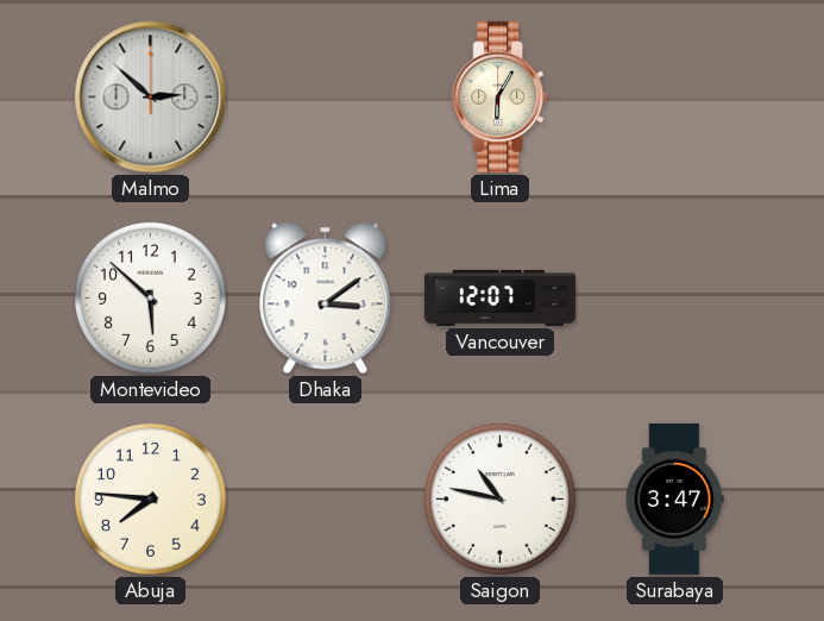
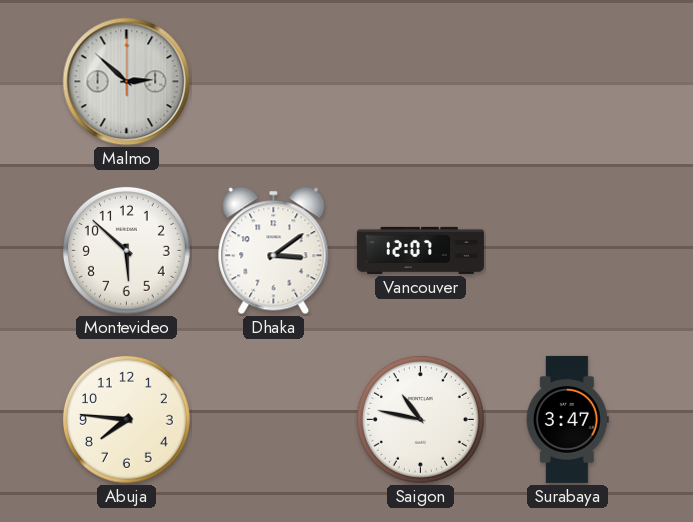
Lima: 6:05 -> none
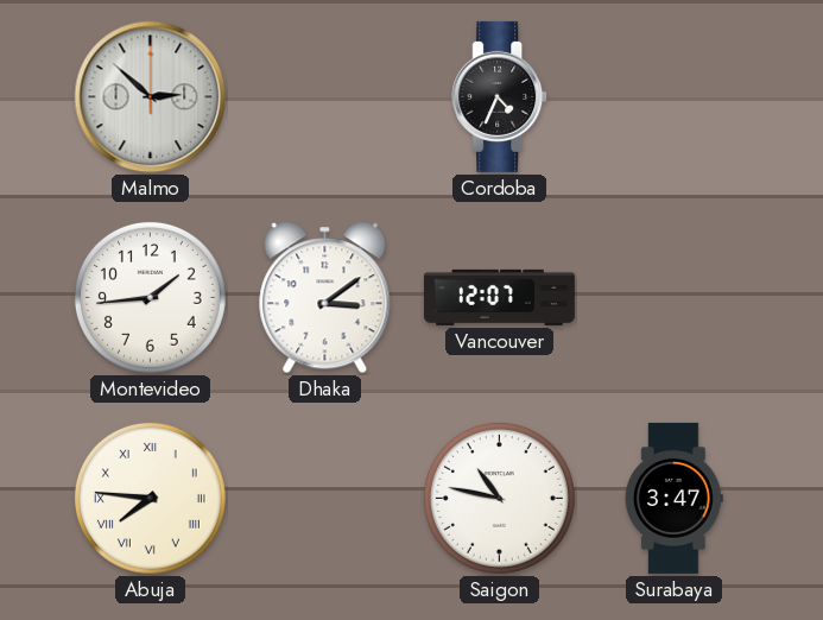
Cordoba: none -> 4:34
Montevideo: 5:52 -> 1:44
Abuja numerals: Arabic -> Roman
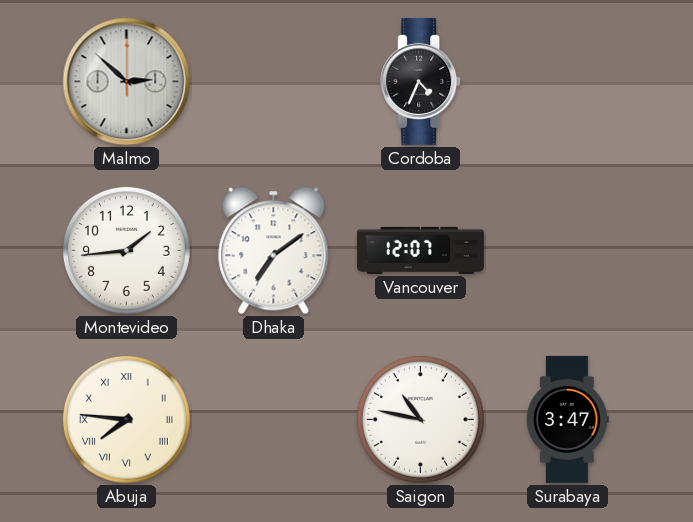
Dhaka: 3:09 -> 7:09
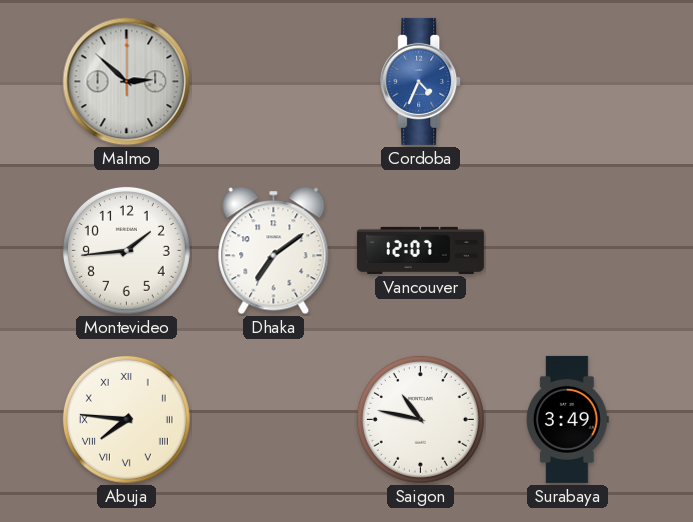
Cordoba dial: black -> blue
Surabaya: 3:47 -> 3:49
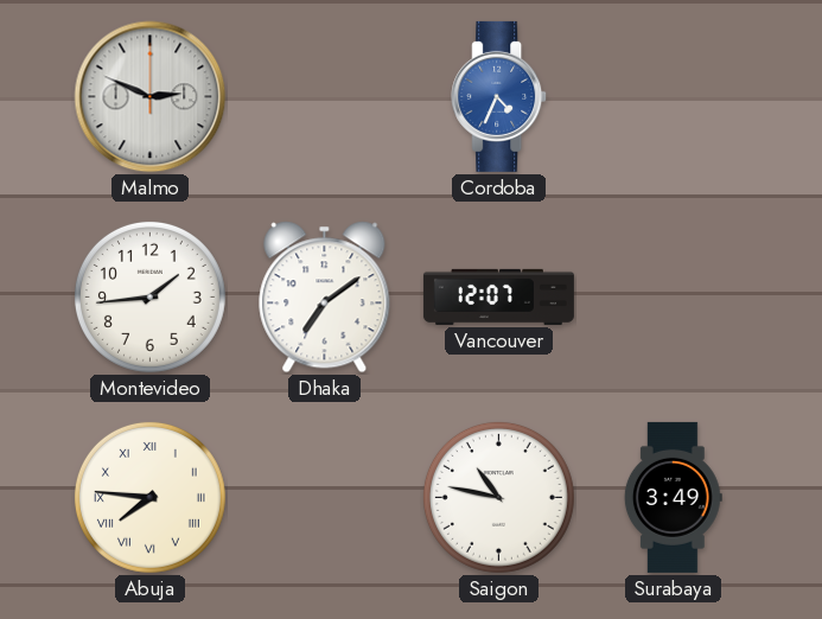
Malmo: 2:52 -> 2:49
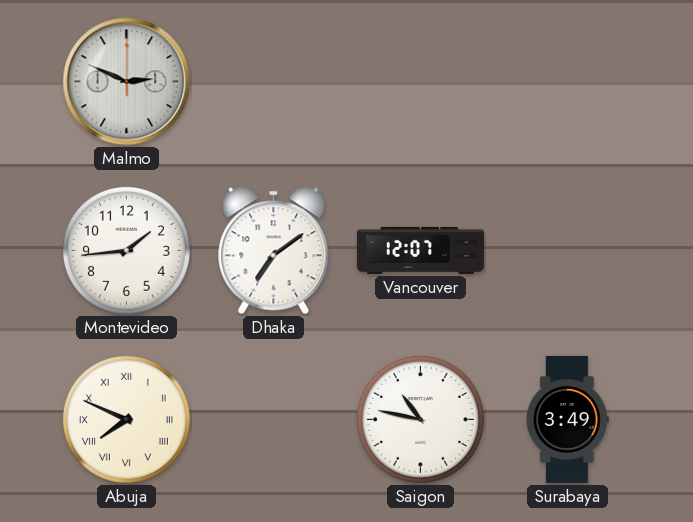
Cordoba: 4:34 -> none
Abuja: 7:46 -> 7:49
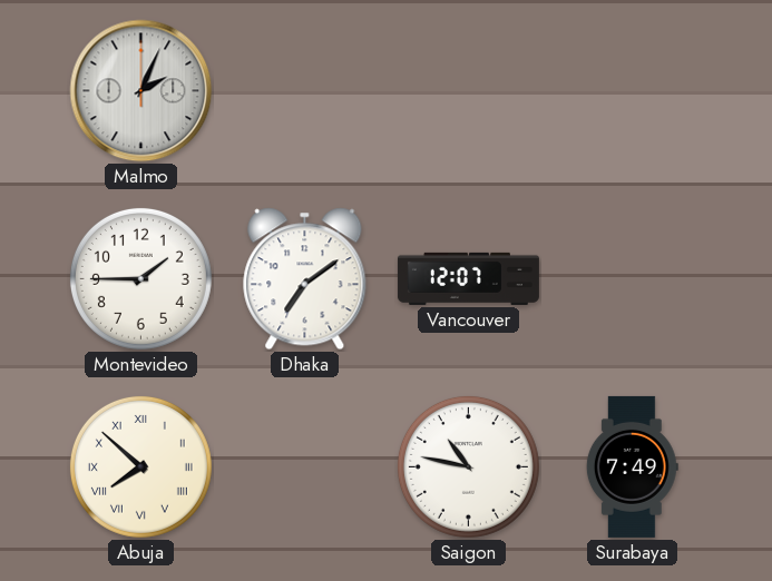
Malmo: 2:49 -> 2:04
Montevideo: 1:44 -> 1:45
Abuja: 7:49 -> 7:52
Surabaya: 3:49 -> 7:49
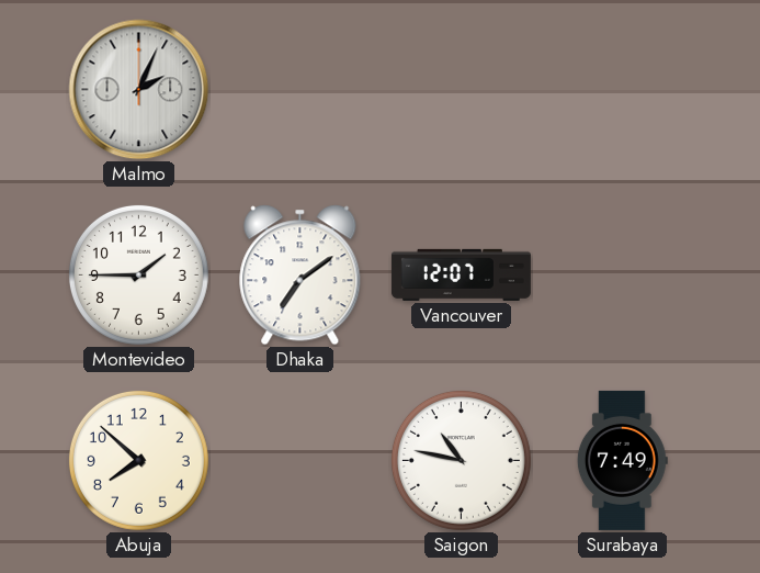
Abuja numerals: Roman -> Arabic
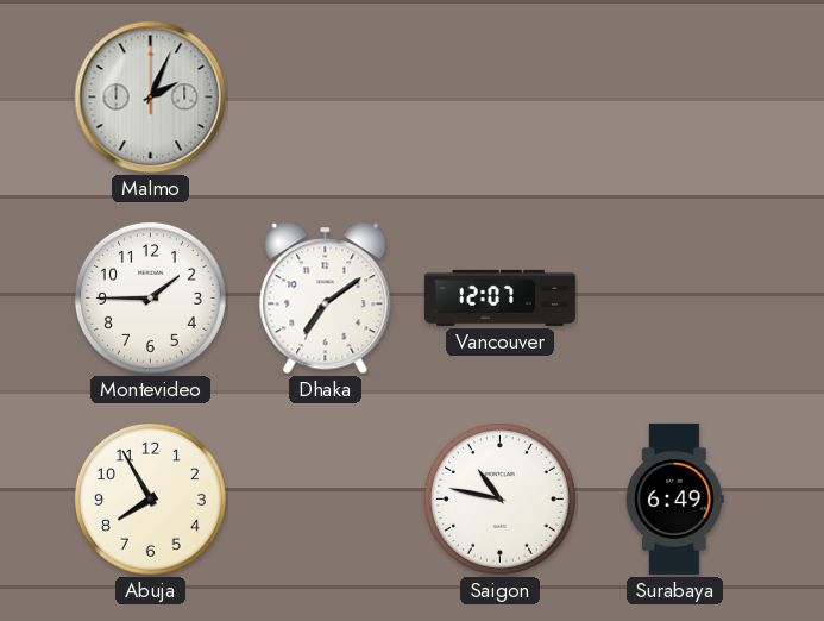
Abuja: 7:52 -> 7:55
Surabaya: 7:49 -> 6:49
